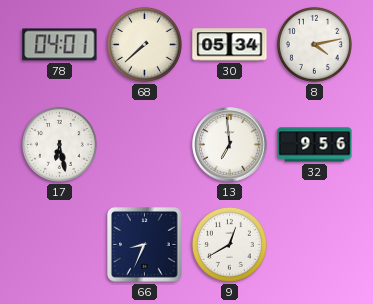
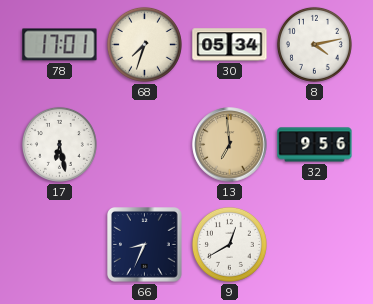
78: 04:01 -> 17:01
68: 7:38 -> 7:33
13 dial: white -> champagne
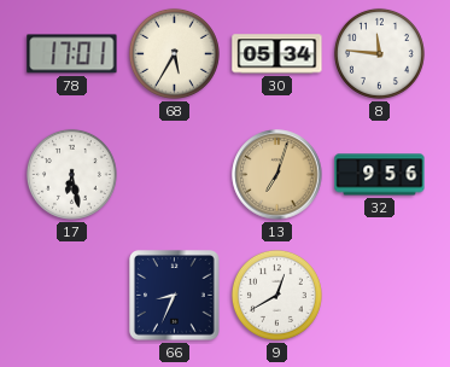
68: 7:33 -> 5:35
8: 4:13 -> 11:46
13: 6:59 -> 7:03
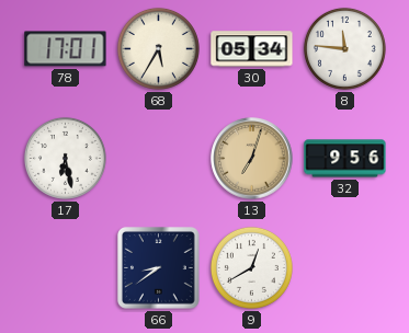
66: 8:34 -> 8:39
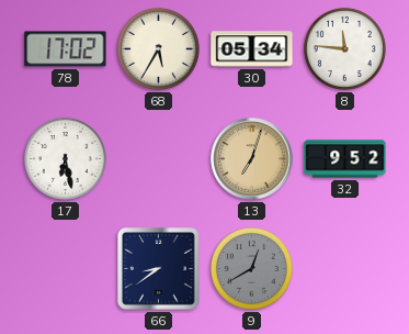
78: 17:01 -> 17:02
32: 9:56 -> 9:52
9 dial: white -> grey
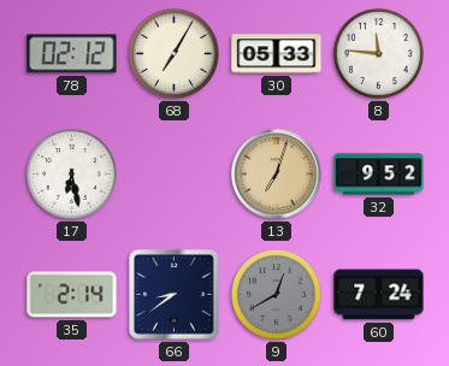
78: 17:02 -> 02:12
68: 5:35 -> 7:05
30: 05:34 -> 05:33
35: none -> 2:14
60: none -> 7:24
